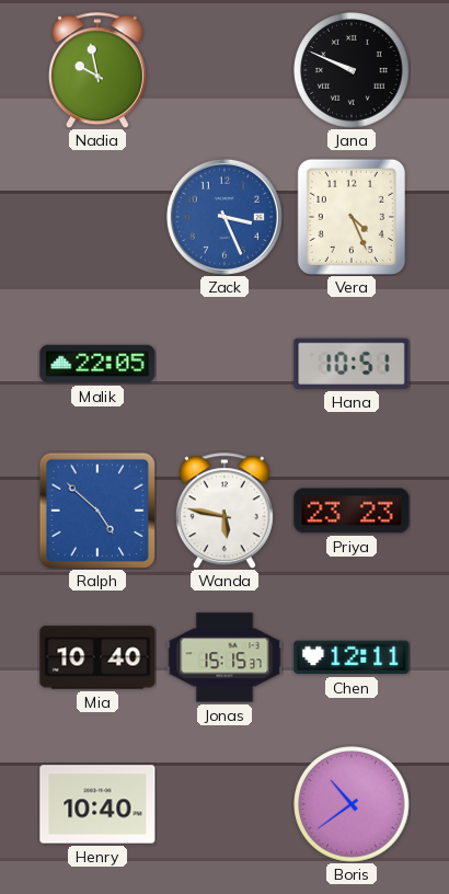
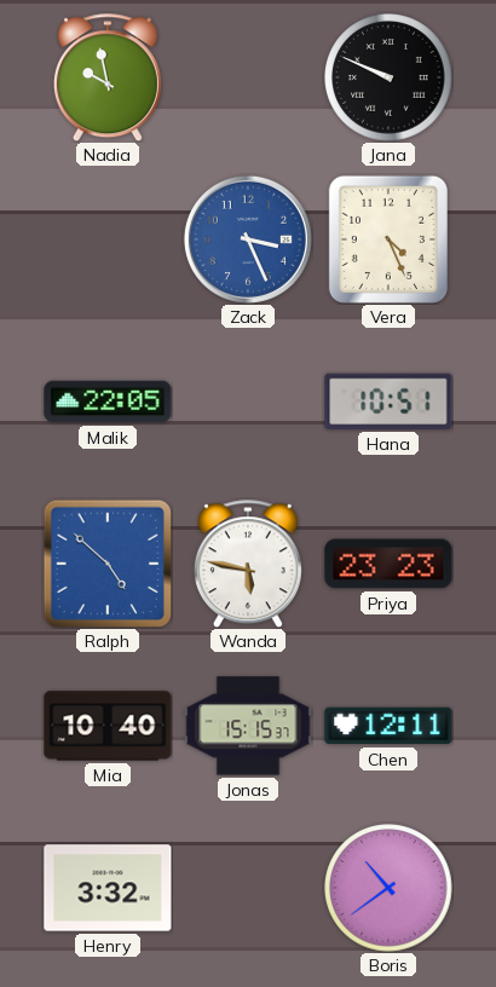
Henry: 10:40 -> 3:32
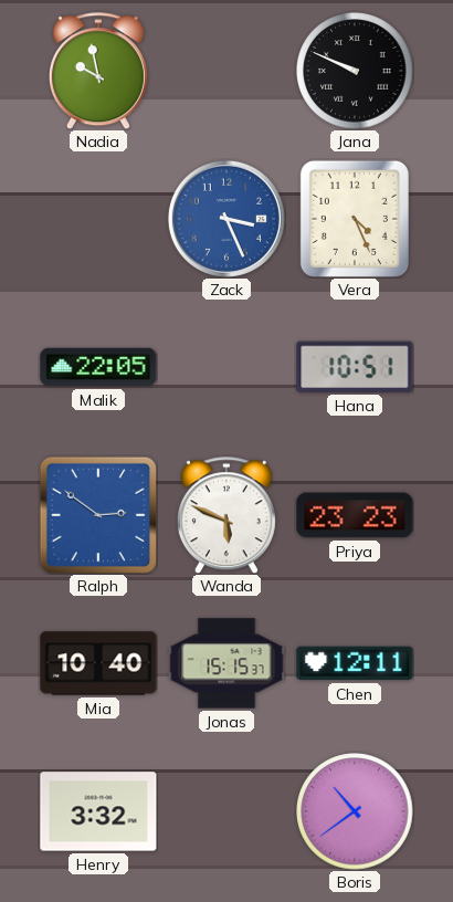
Ralph: 4:52 -> 2:51
Wanda: 5:47 -> 5:49
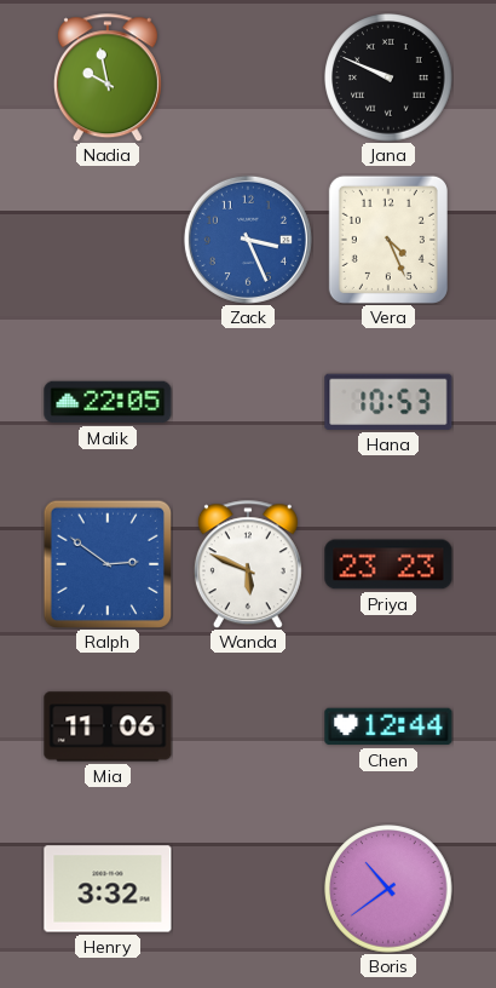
Hana: 10:51 -> 10:53
Mia: 10:40 -> 11:06
Jonas: 15:15 -> none
Chen: 12:11 -> 12:44
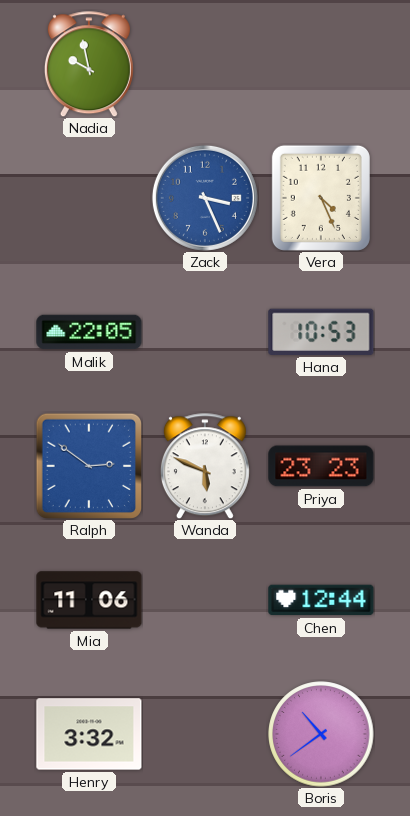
Jana: 9:49 -> none
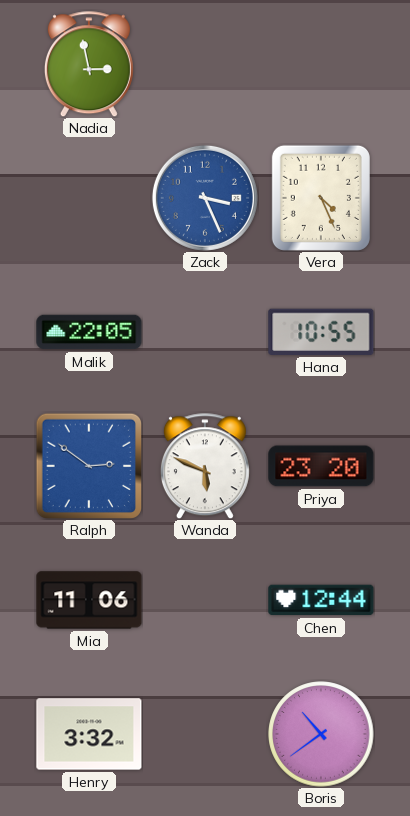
Nadia: 9:58 -> 2:58
Hana: 10:53 -> 10:55
Priya: 23:23 -> 23:20
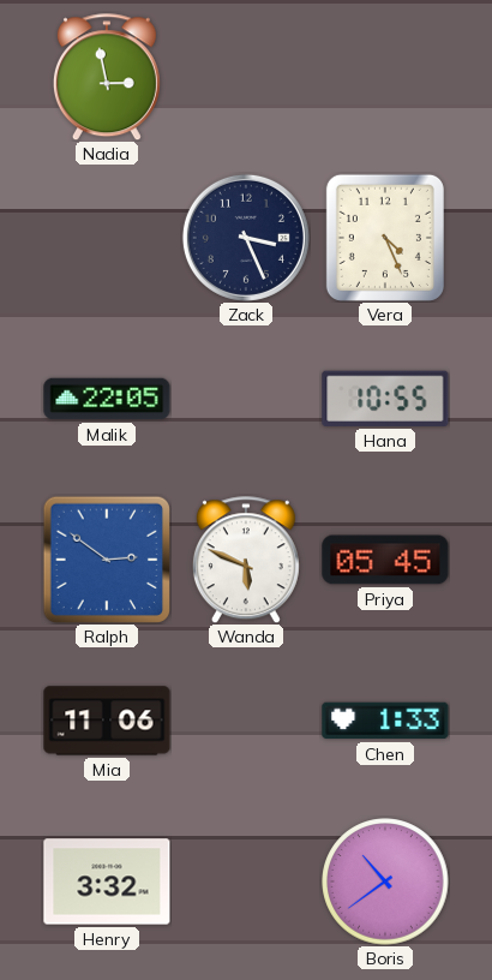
Zack dial: blue -> navy
Priya: 23:20 -> 05:45
Chen: 12:44 -> 1:33
